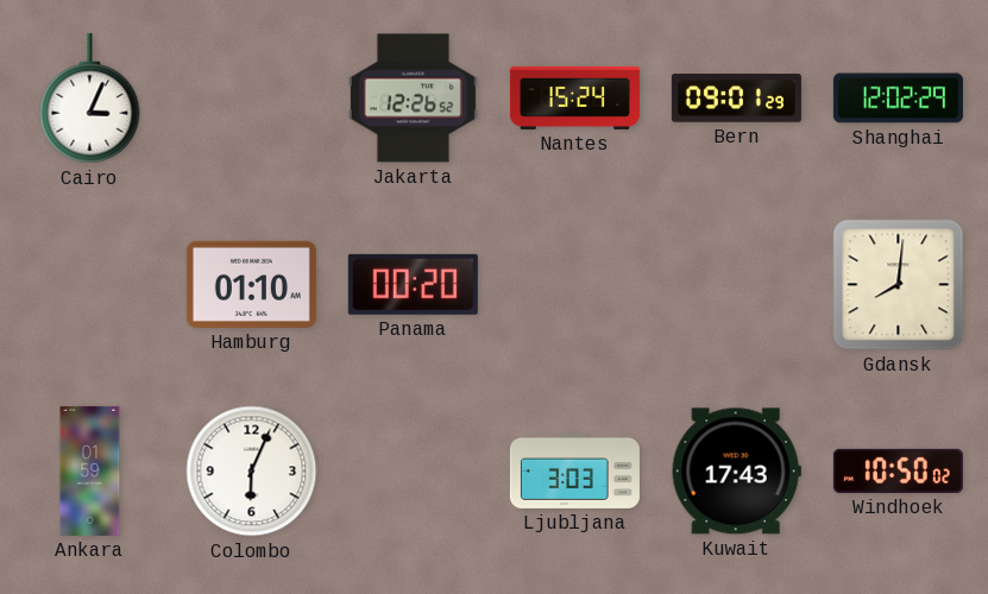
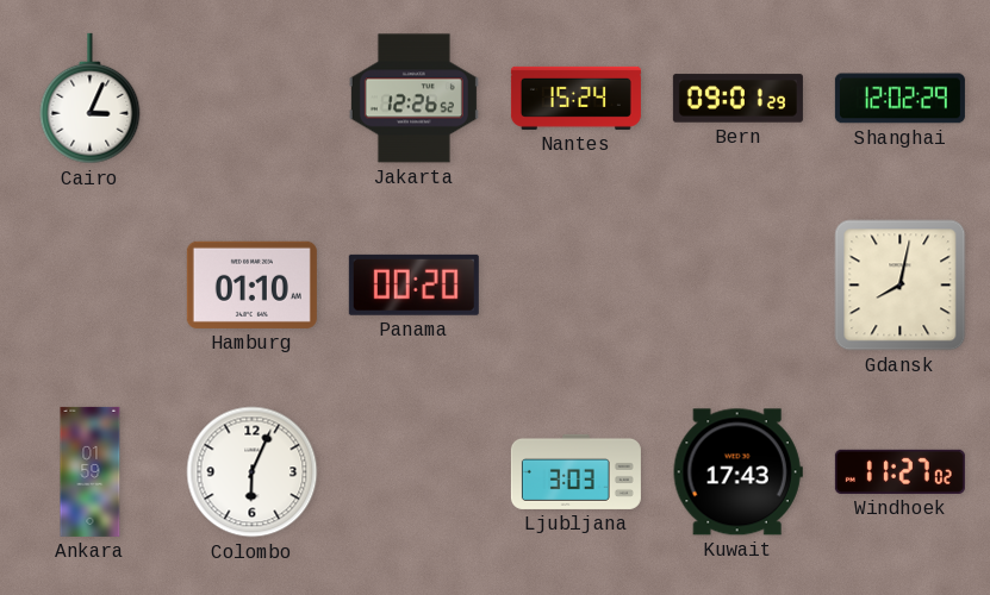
Gdansk: 8:01 -> 8:02
Windhoek: 10:50 -> 11:27
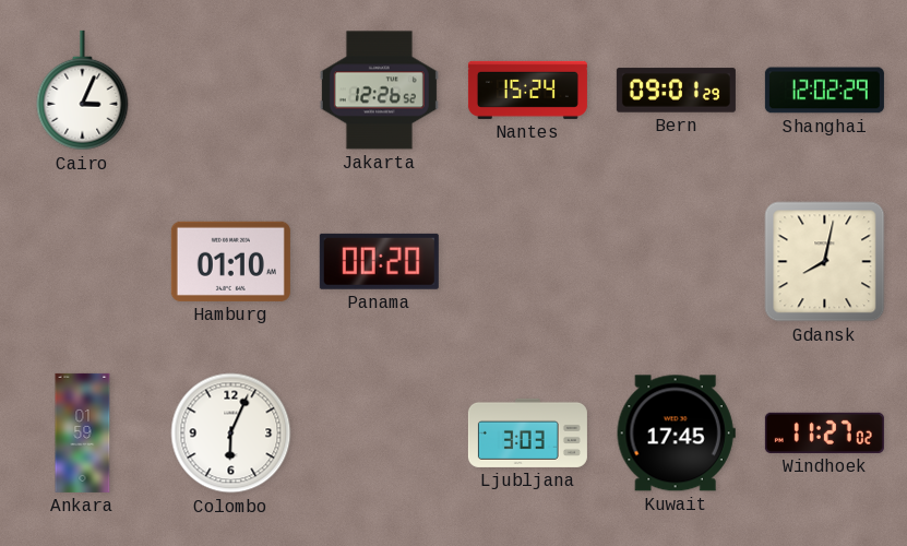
Kuwait: 17:43 -> 17:45
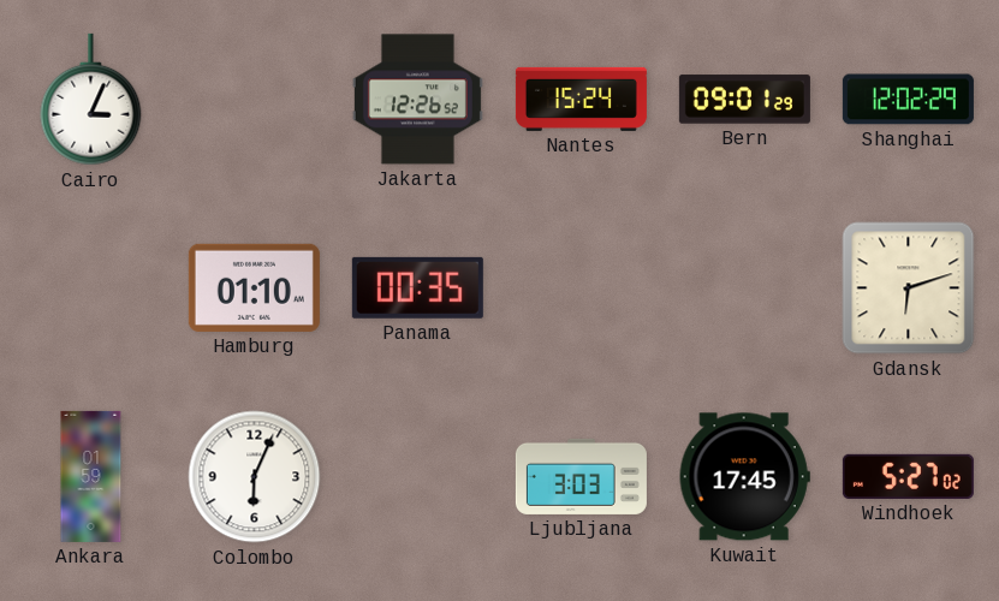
Panama: 00:20 -> 00:35
Gdansk: 8:02 -> 6:12
Windhoek: 11:27 -> 5:27
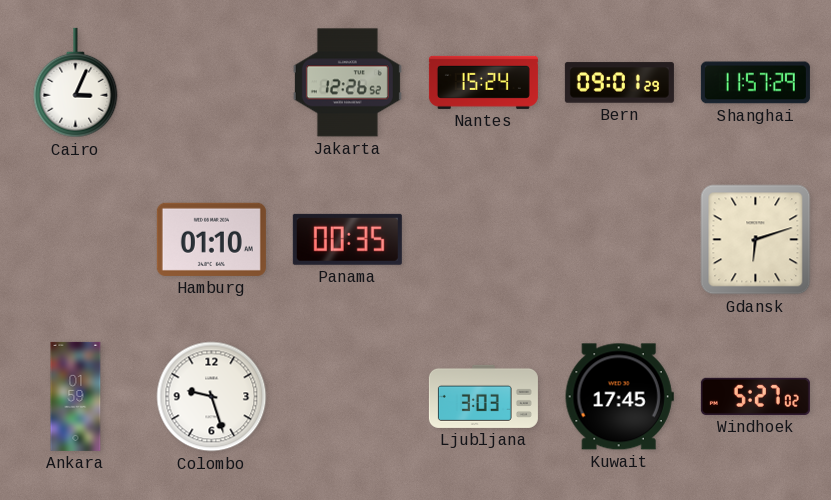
Shanghai: 12:02 -> 11:57
Colombo: 6:04 -> 9:27
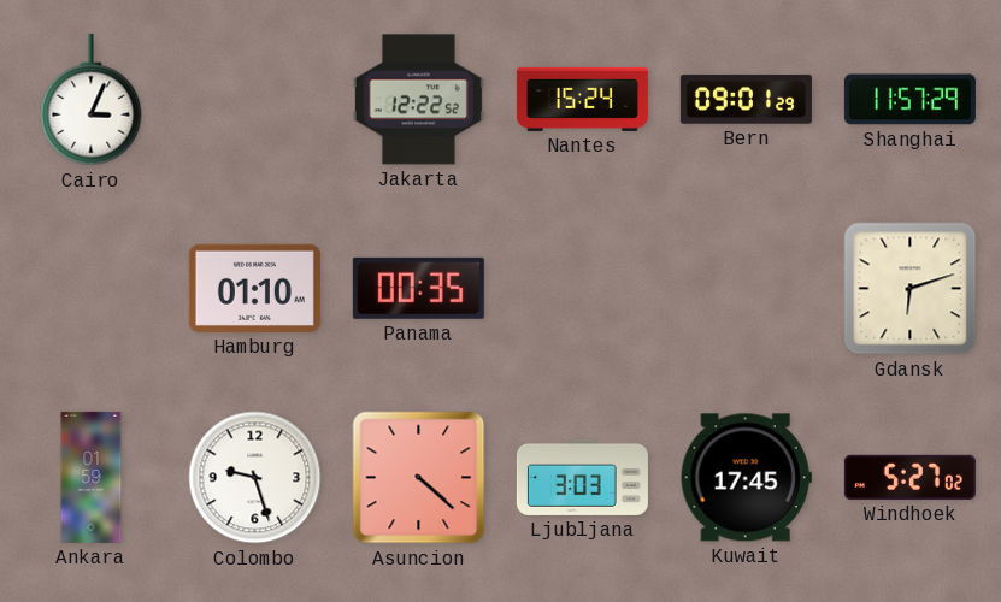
Jakarta: 12:26 -> 12:22
Asuncion: none -> 4:22
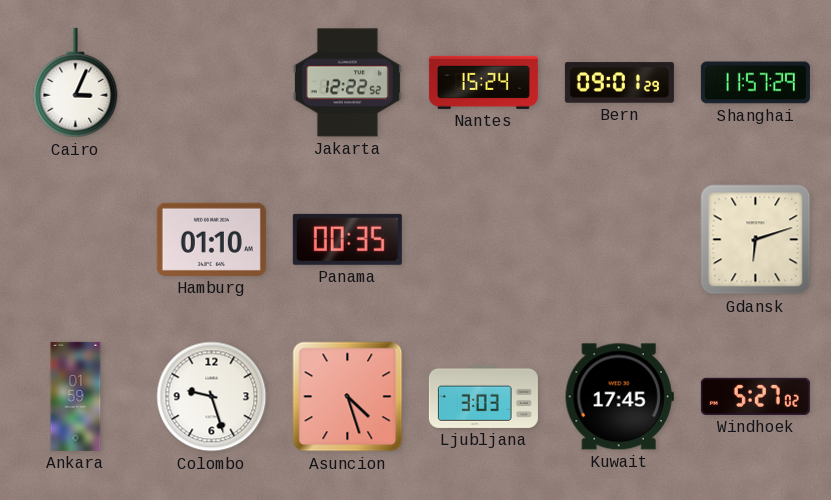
Asuncion: 4:22 -> 4:27
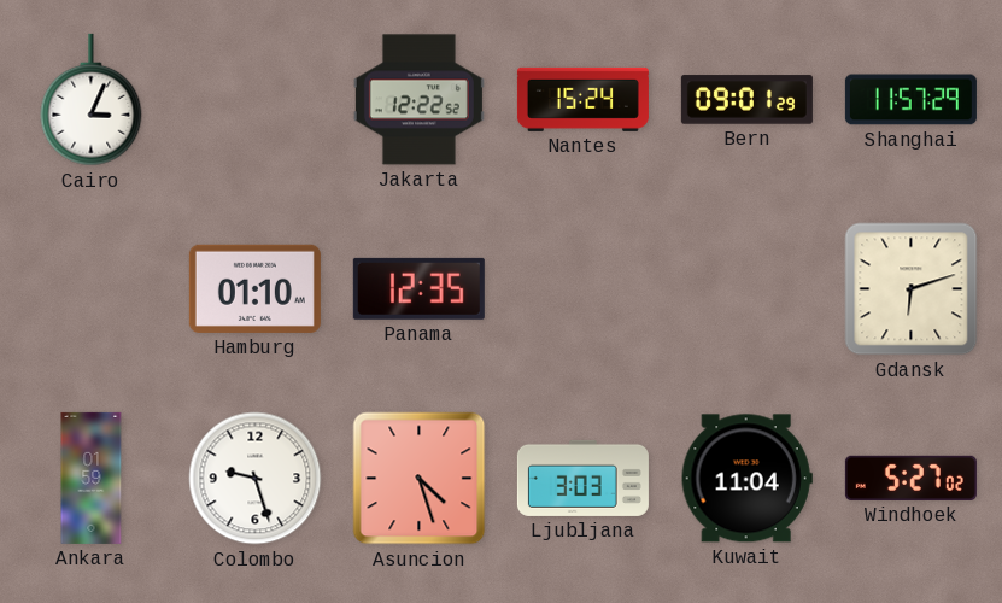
Panama: 00:35 -> 12:35
Kuwait: 17:45 -> 11:04
